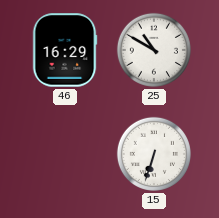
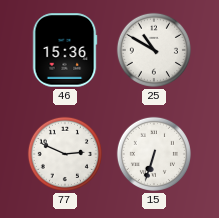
46: 16:29 -> 15:36
77: none -> 2:49
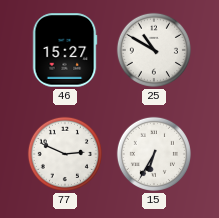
46: 15:36 -> 15:27
15: 6:33 -> 6:35
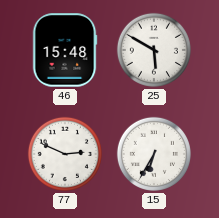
46: 15:27 -> 15:48
25: 10:50 -> 5:50
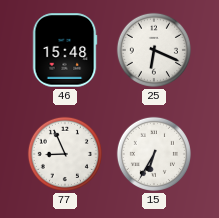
25: 5:50 -> 6:19
77: 2:49 -> 8:56
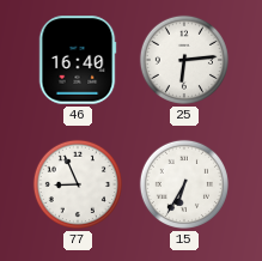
46: 15:48 -> 16:40
25: 6:19 -> 6:14
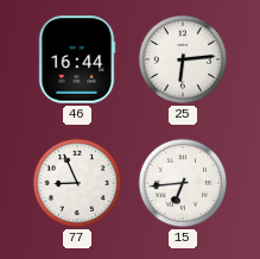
46: 16:40 -> 16:44
15: 6:35 -> 6:44
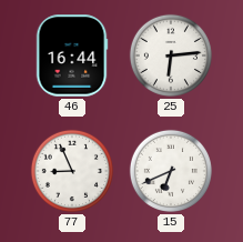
15: 6:44 -> 6:41
